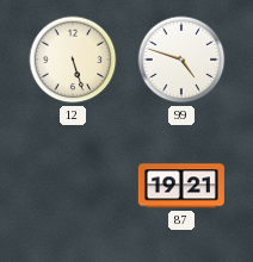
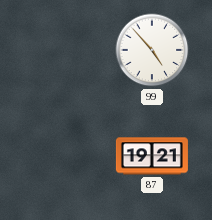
12: 5:27 -> none
99: 4:48 -> 4:53
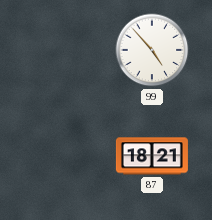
87: 19:21 -> 18:21
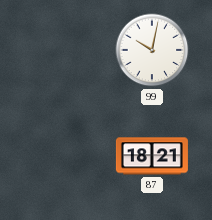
99: 4:53 -> 10:02
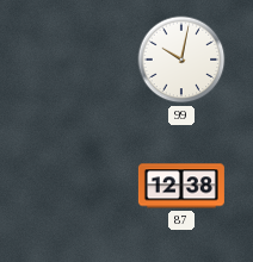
87: 18:21 -> 12:38
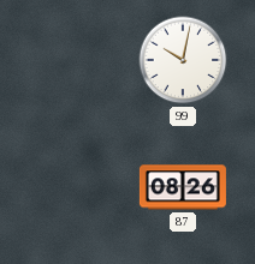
87: 12:38 -> 08:26
